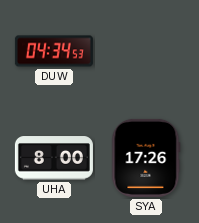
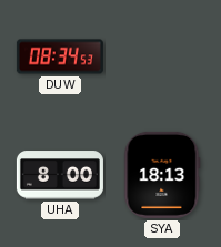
DUW: 04:34 -> 08:34
SYA: 17:26 -> 18:13
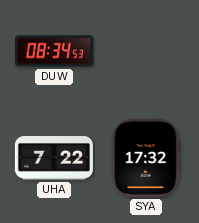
UHA: 8:00 -> 7:22
SYA: 18:13 -> 17:32
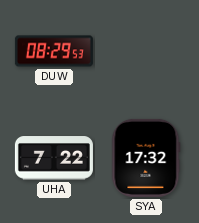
DUW: 08:34 -> 08:29
